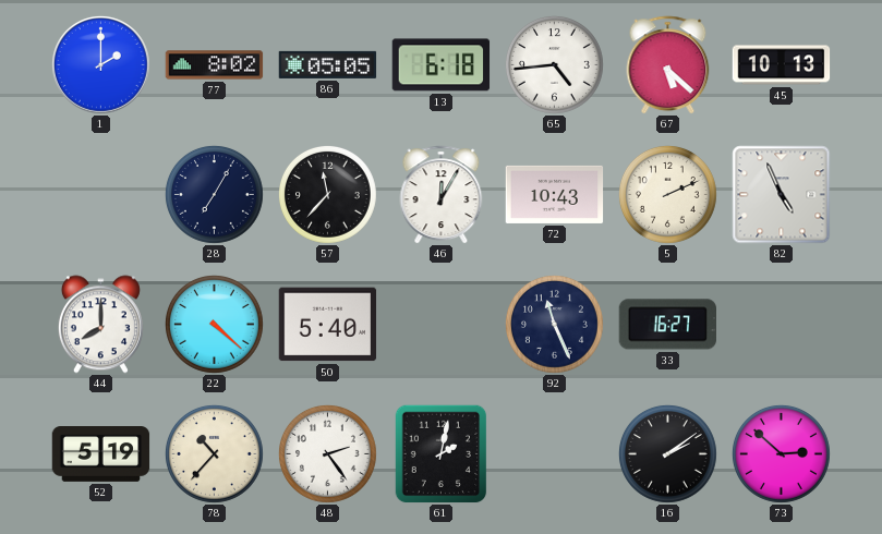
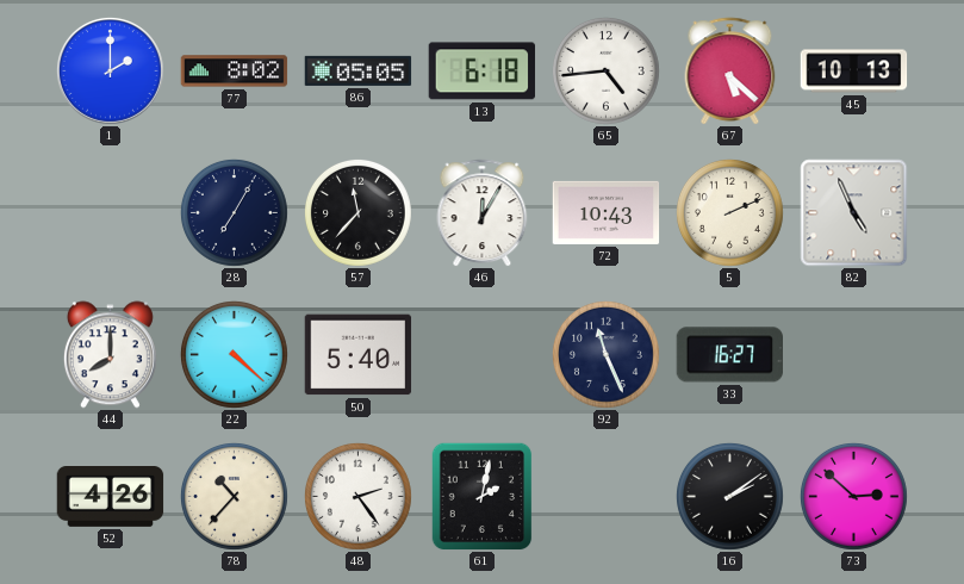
52: 5:19 -> 4:26
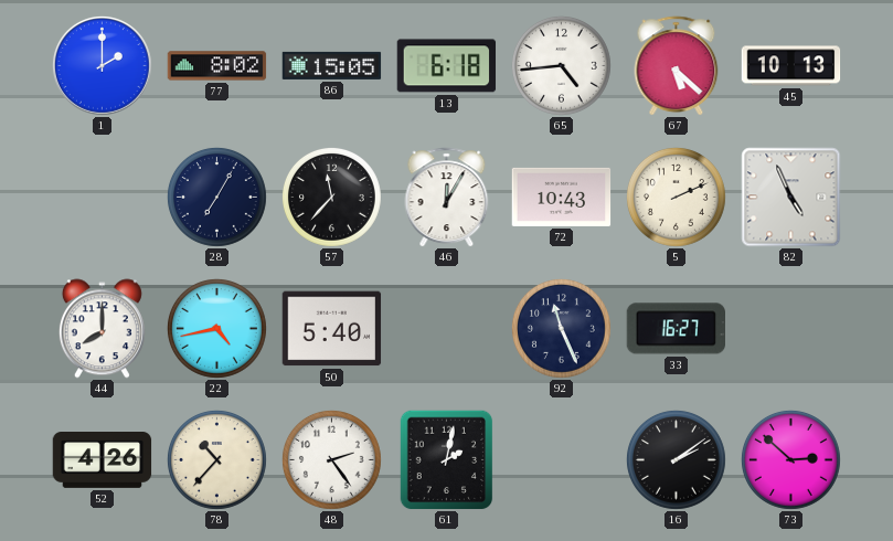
86: 05:05 -> 15:05
22: 4:22 -> 4:43
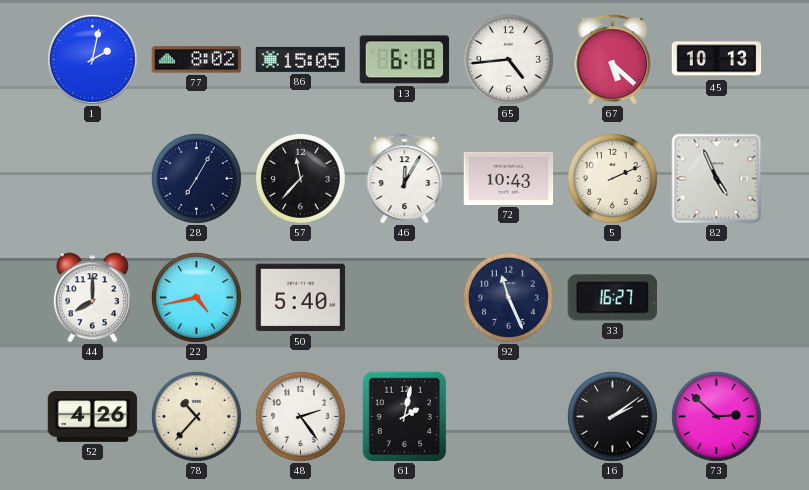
1: 2:00 -> 2:02
